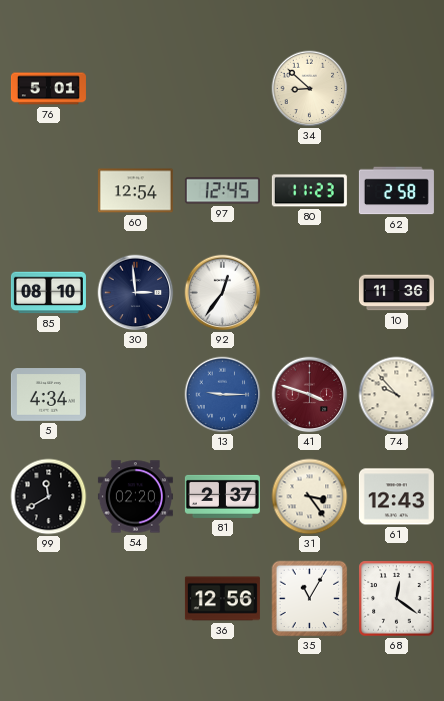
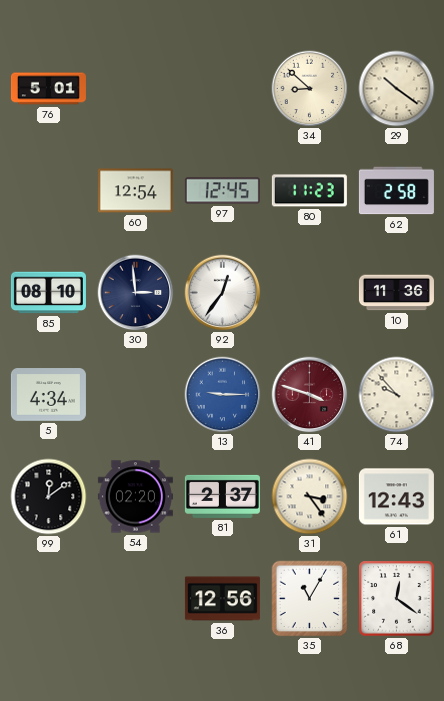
29: none -> 10:21
99: 11:40 -> 12:09
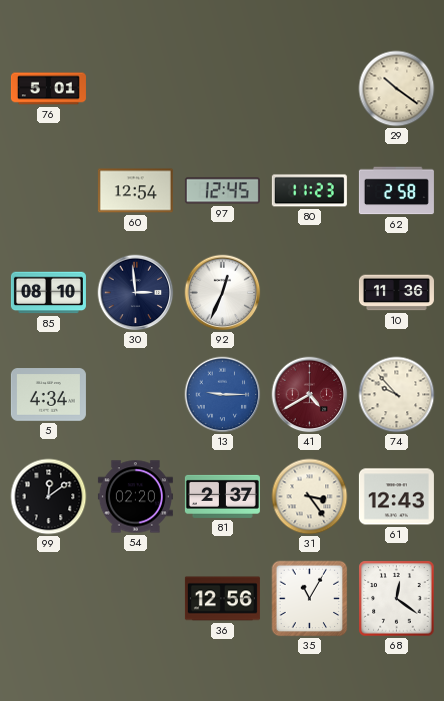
34: 8:52 -> none
92: 12:36 -> 12:34
41: 3:48 -> 4:40
